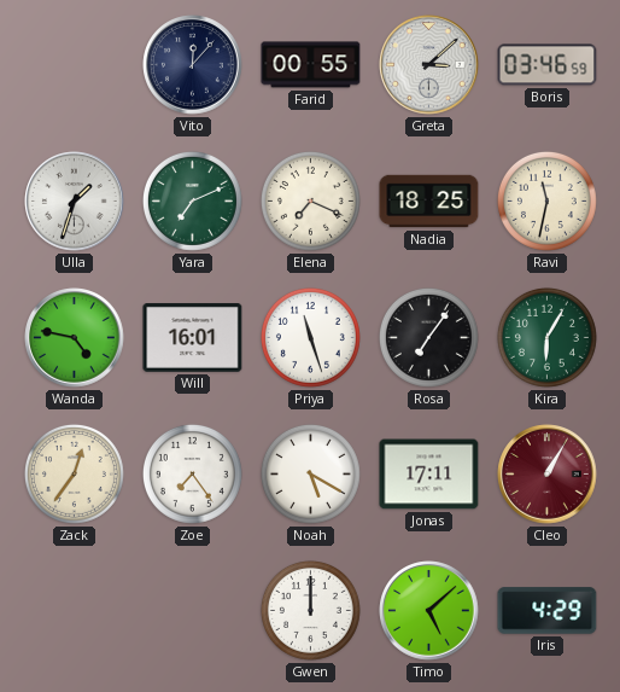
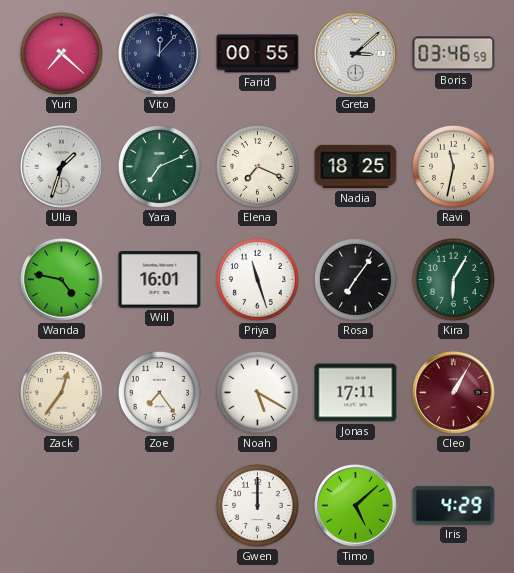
Yuri: none -> 7:22
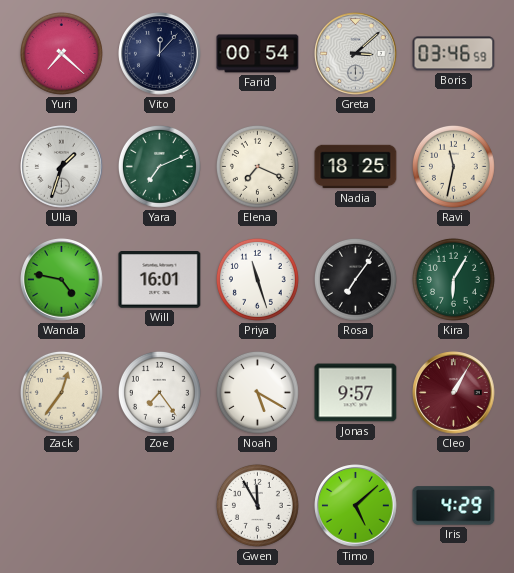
Farid: 00:55 -> 00:54
Jonas: 17:11 -> 9:57
Gwen: 12:00 -> 11:55
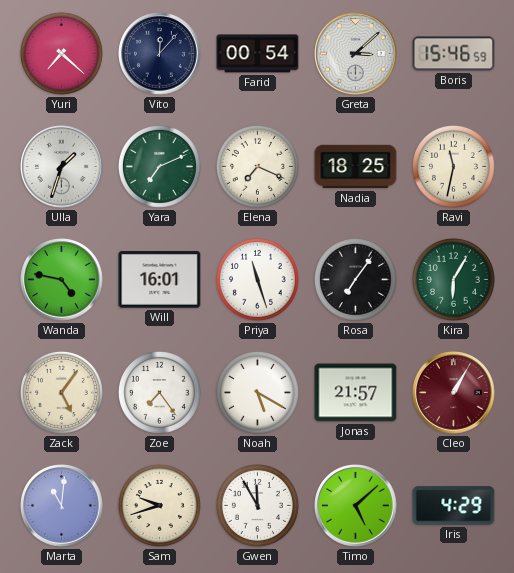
Boris: 03:46 -> 15:46
Zack: 12:36 -> 5:06
Jonas: 9:57 -> 21:57
Marta: none -> 11:01
Sam: none -> 9:42
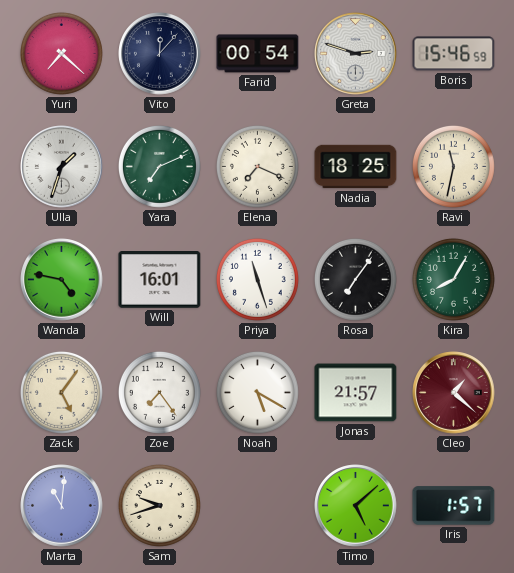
Greta: 3:08 -> 2:48
Kira: 6:05 -> 8:05
Cleo: 1:05 -> 1:22
Gwen: 11:55 -> none
Iris: 4:29 -> 1:57
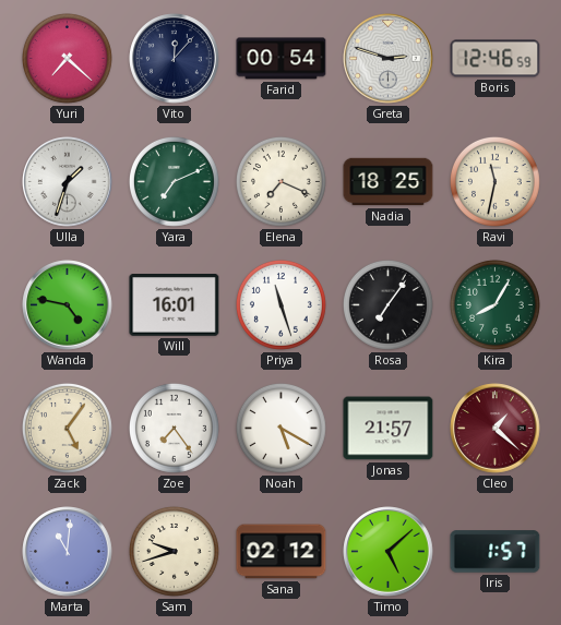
Boris: 15:46 -> 12:46
Sana: none -> 02:12
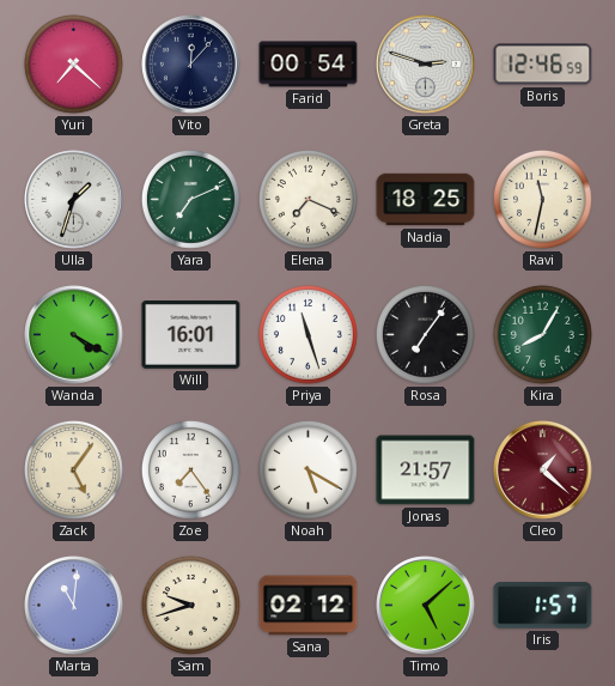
Wanda: 4:47 -> 4:20
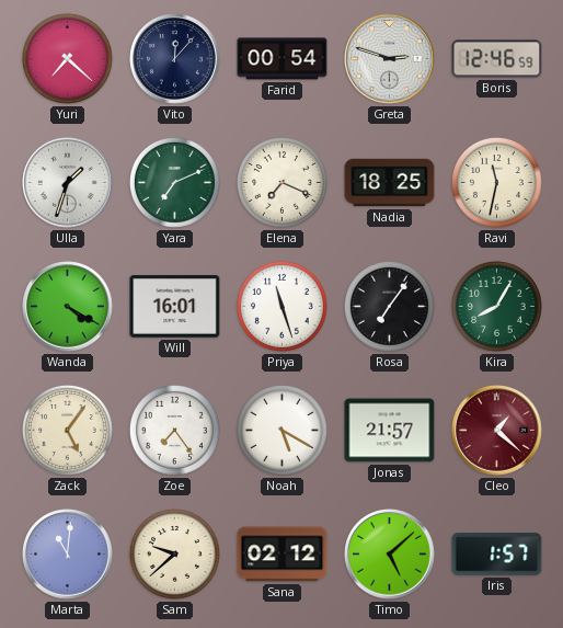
Sam: 9:42 -> 9:38
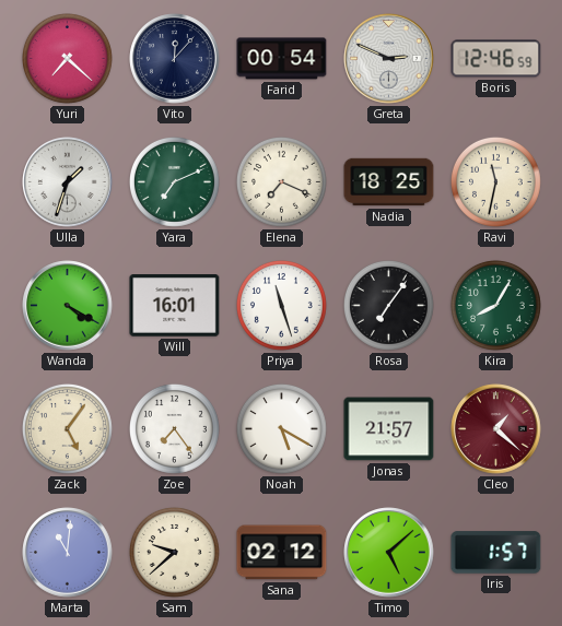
Greta: 2:48 -> 2:49
